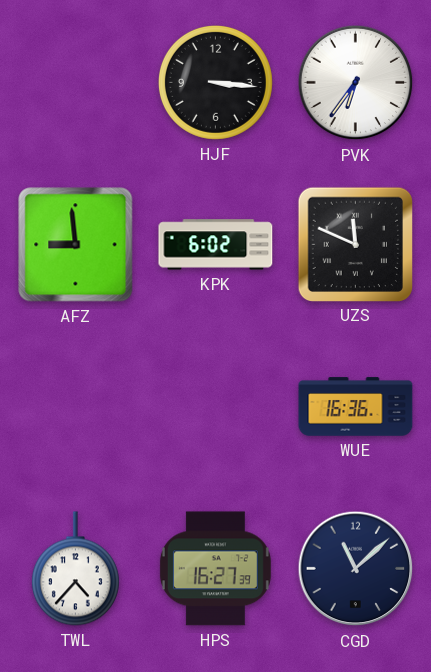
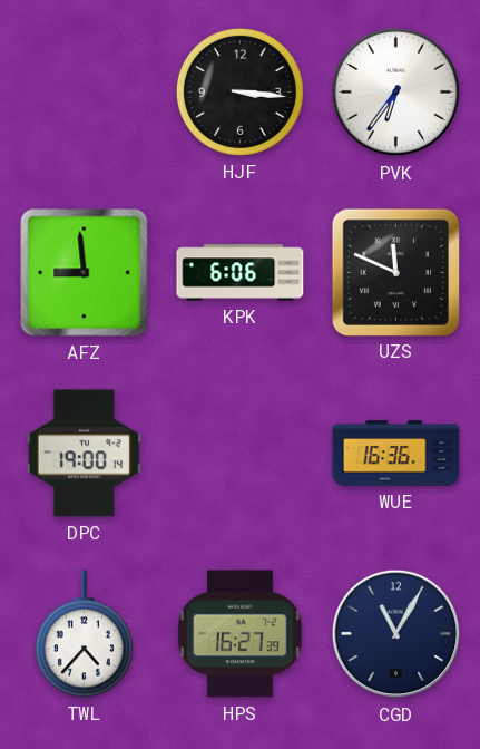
KPK: 6:02 -> 6:06
DPC: none -> 19:00
CGD: 11:08 -> 11:05
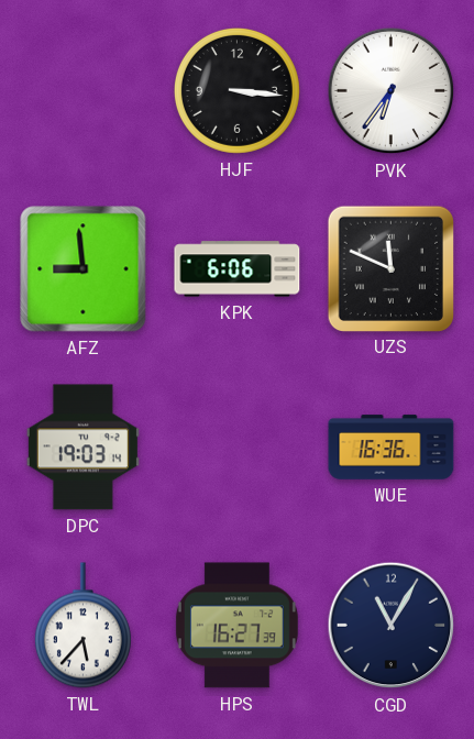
DPC: 19:00 -> 19:03
TWL: 4:37 -> 5:37
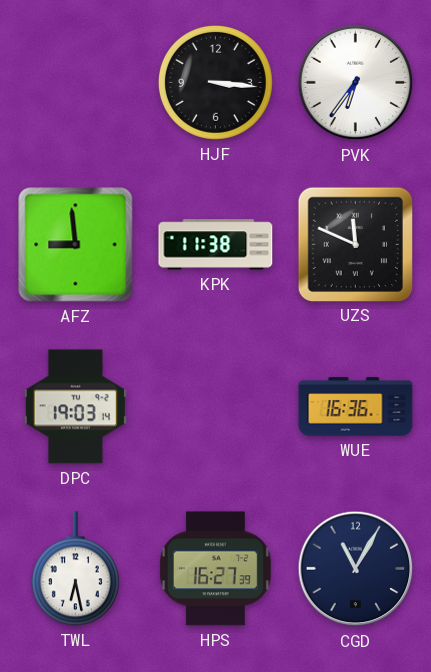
KPK: 6:06 -> 11:38
TWL: 5:37 -> 6:28
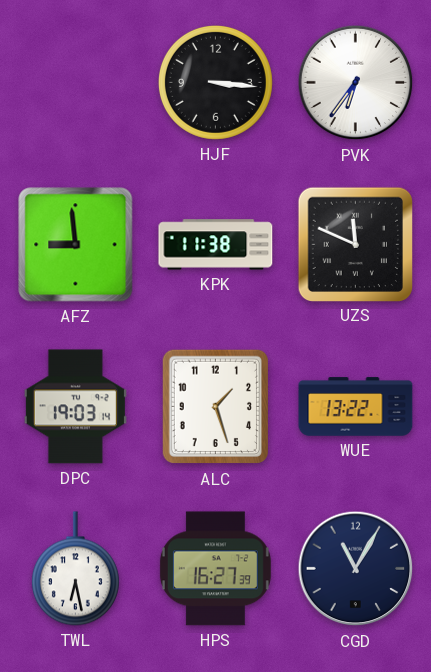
ALC: none -> 1:27
WUE: 16:36 -> 13:22
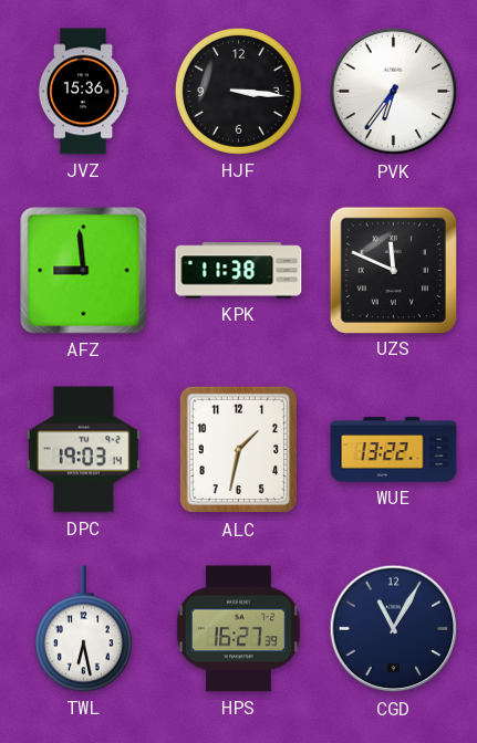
JVZ: none -> 15:36
ALC: 1:27 -> 1:32
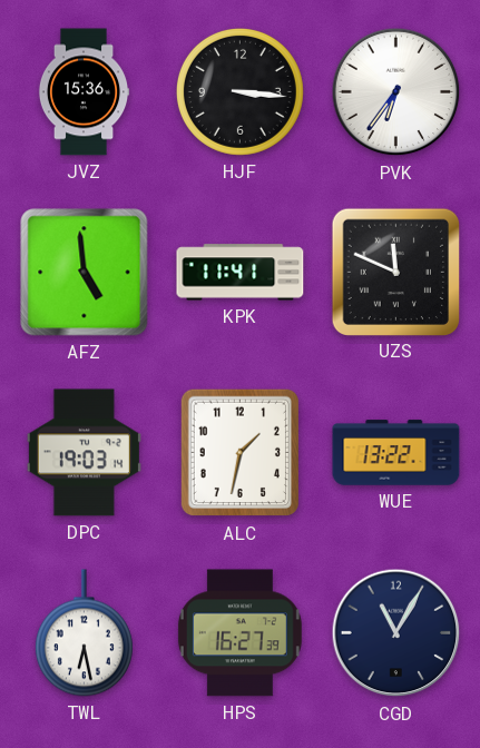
AFZ: 8:59 -> 4:59
KPK: 11:38 -> 11:41
